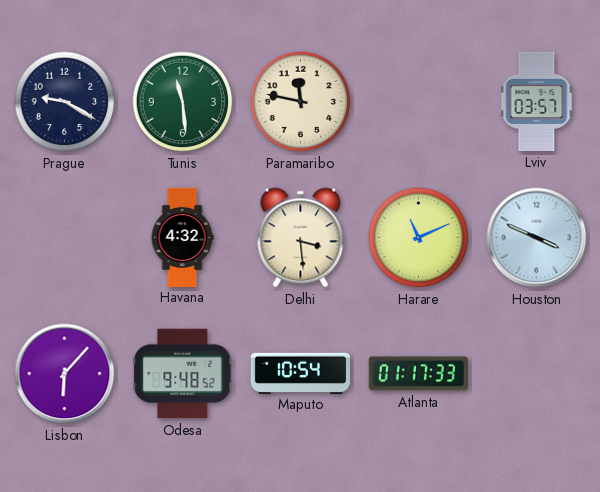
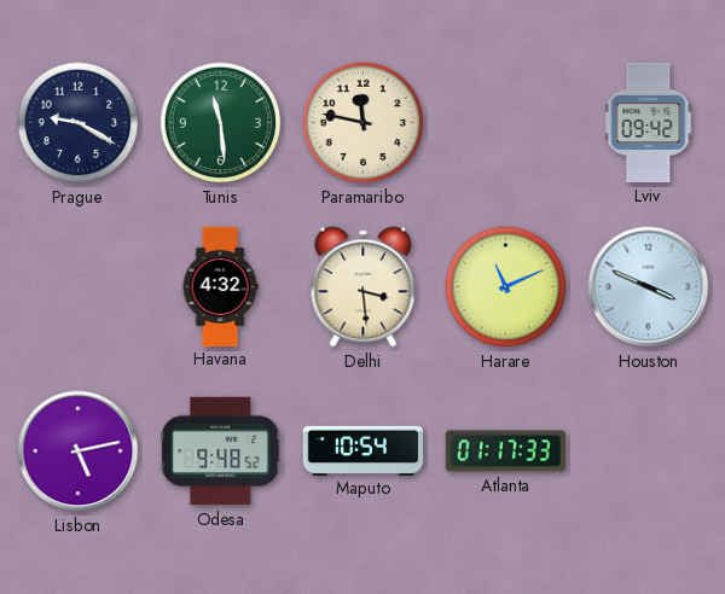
Lviv: 03:57 -> 09:42
Lisbon: 6:07 -> 5:13
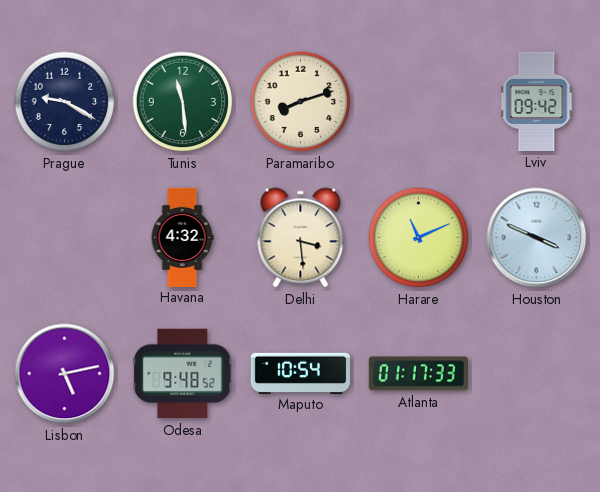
Paramaribo: 11:47 -> 8:12
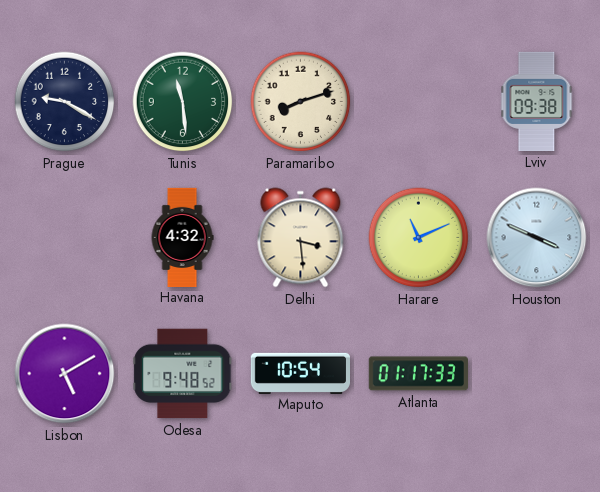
Lviv: 09:42 -> 09:38
Lisbon: 5:13 -> 5:10
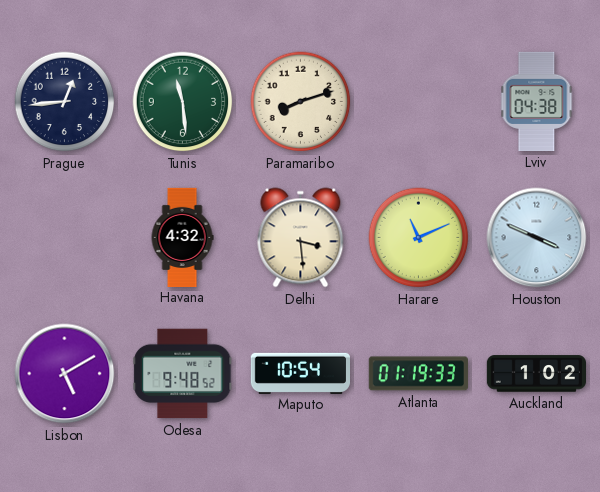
Prague: 9:20 -> 12:44
Lviv: 09:38 -> 04:38
Atlanta: 01:17 -> 01:19
Auckland: none -> 1:02
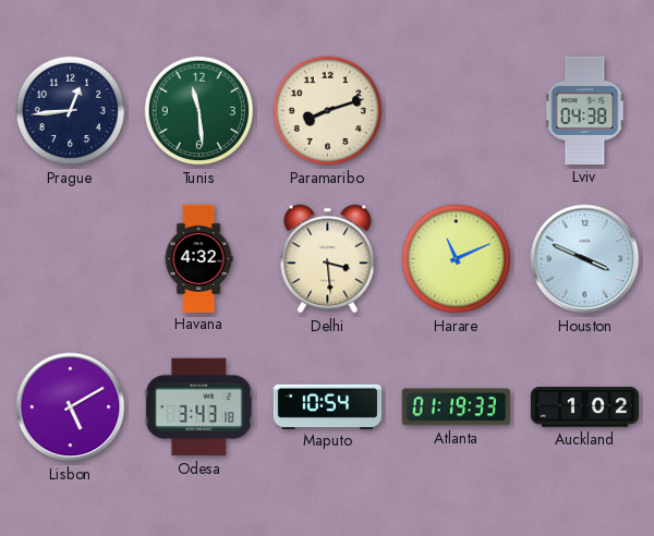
Odesa: 9:48 -> 3:43
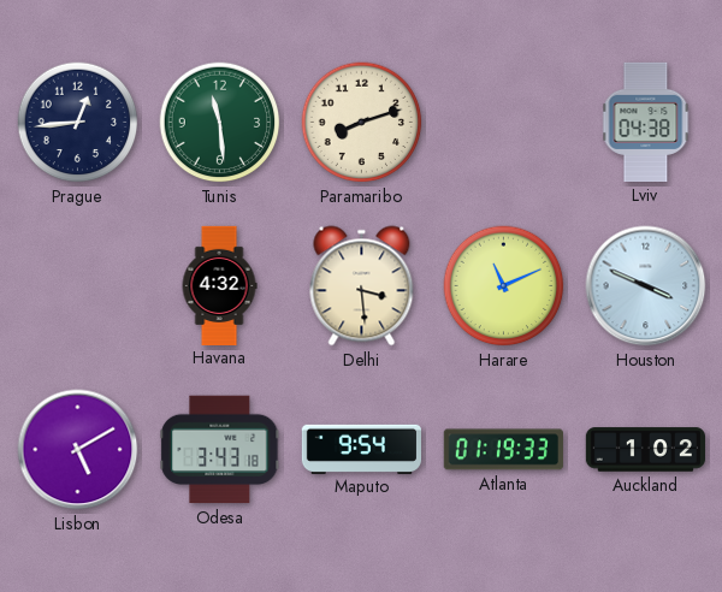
Maputo: 10:54 -> 9:54
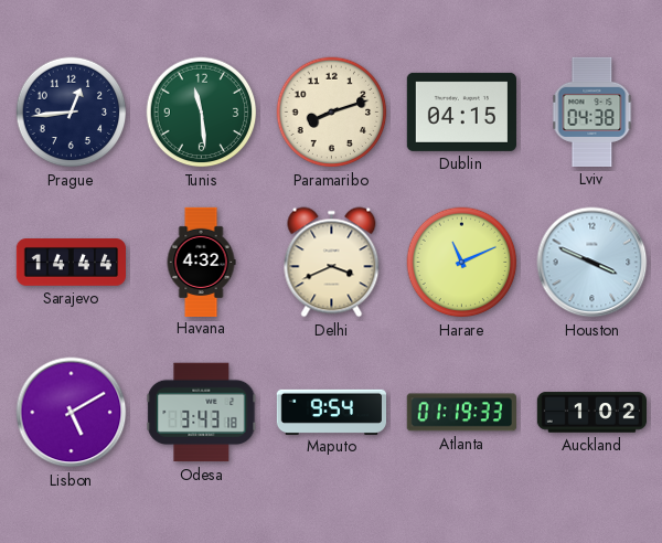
Dublin: none -> 04:15
Sarajevo: none -> 14:44
Delhi: 3:29 -> 3:41
